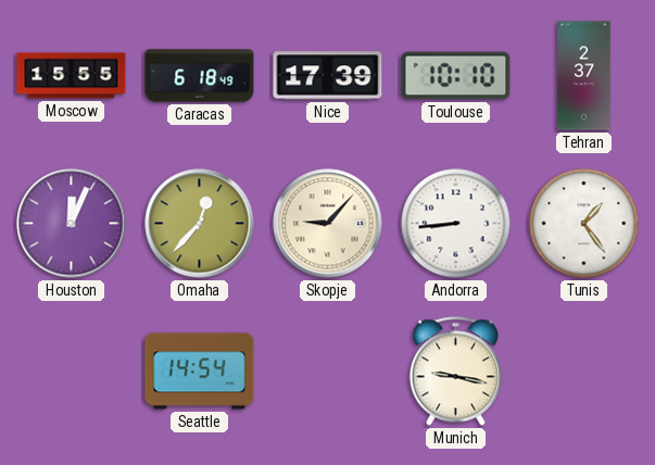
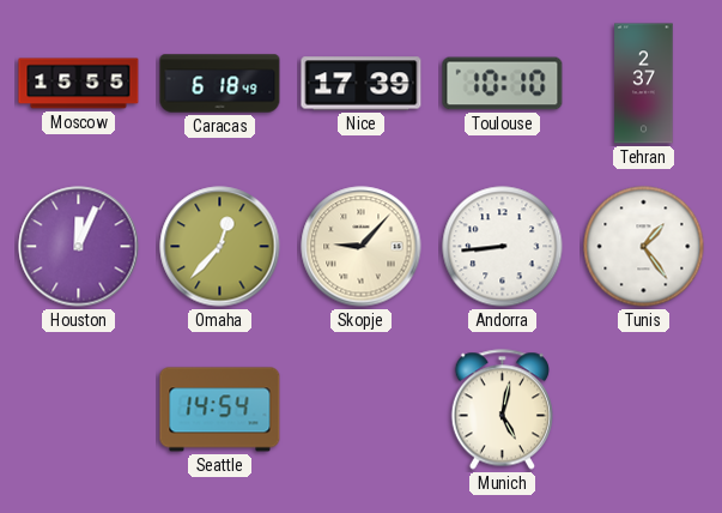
Munich: 9:17 -> 5:02
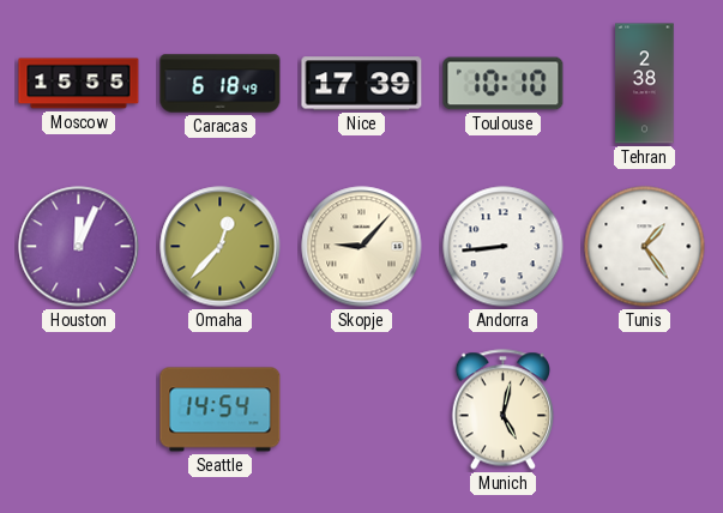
Tehran: 2:37 -> 2:38
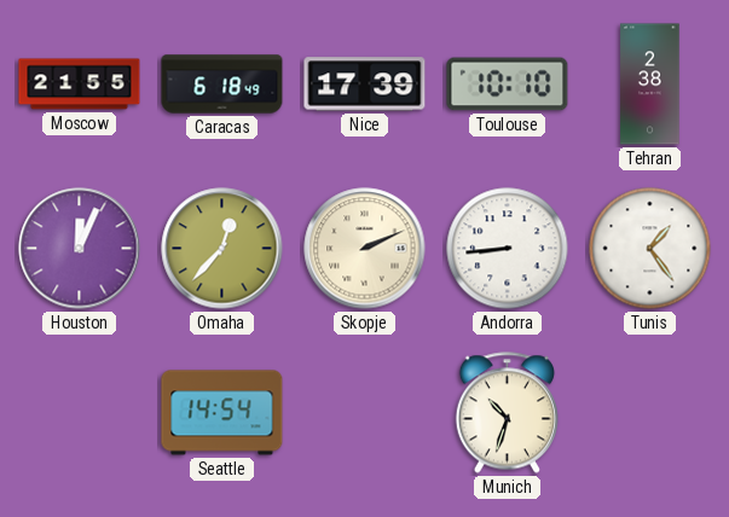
Moscow: 15:55 -> 21:55
Skopje: 9:07 -> 2:11
Munich: 5:02 -> 10:33
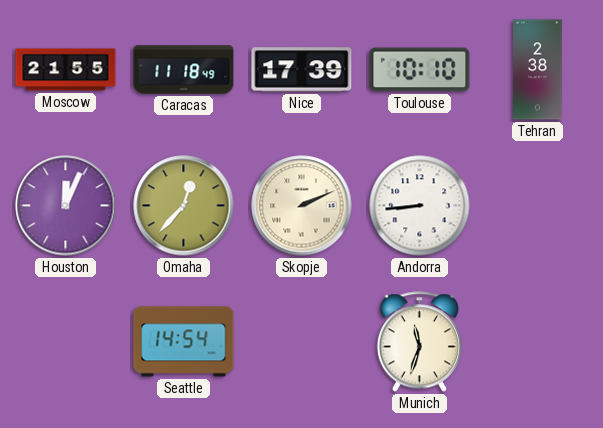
Caracas: 6:18 -> 11:18
Tunis: 1:24 -> none
Munich: 10:33 -> 11:33
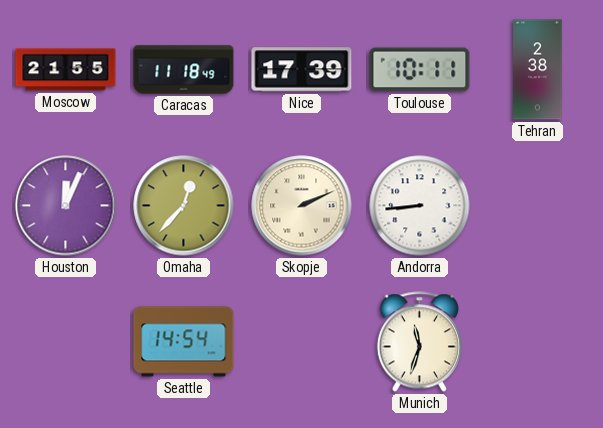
Toulouse: 10:10 -> 10:11
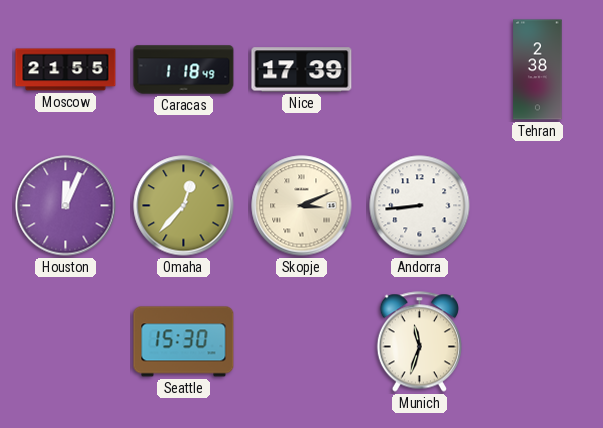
Caracas: 11:18 -> 1:18
Toulouse: 10:11 -> none
Skopje: 2:11 -> 3:11
Seattle: 14:54 -> 15:30
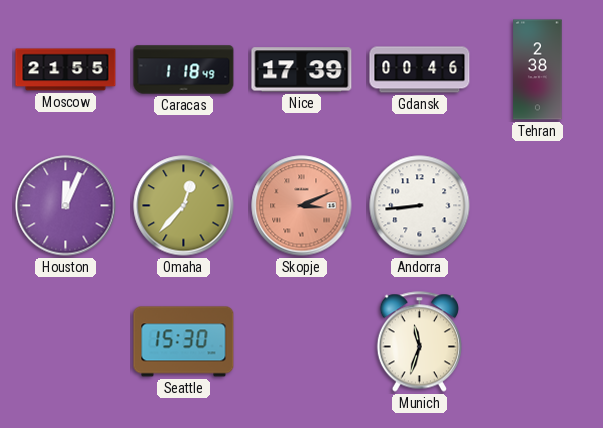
Gdansk: none -> 00:46
Skopje dial: cream -> salmon
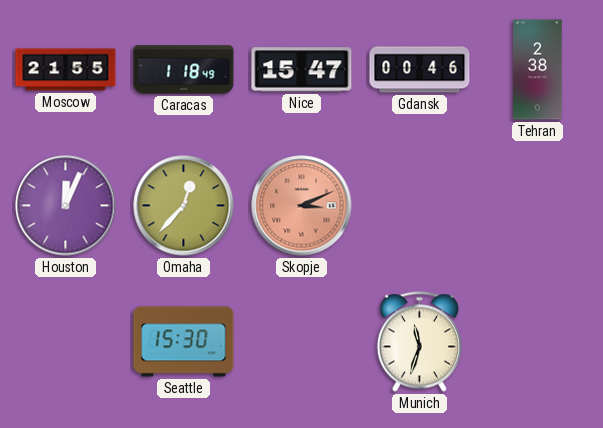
Nice: 17:39 -> 15:47
Andorra: 8:44 -> none
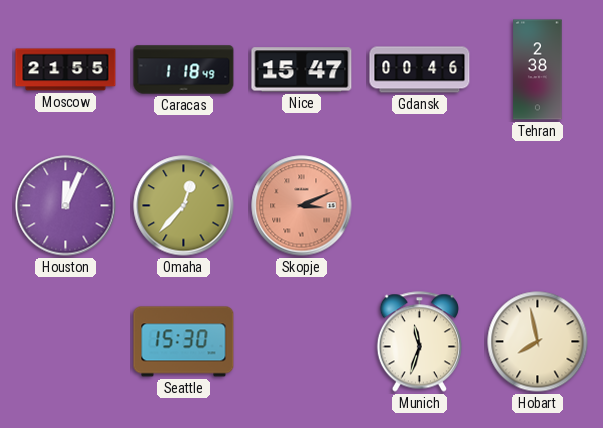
Hobart: none -> 7:58
